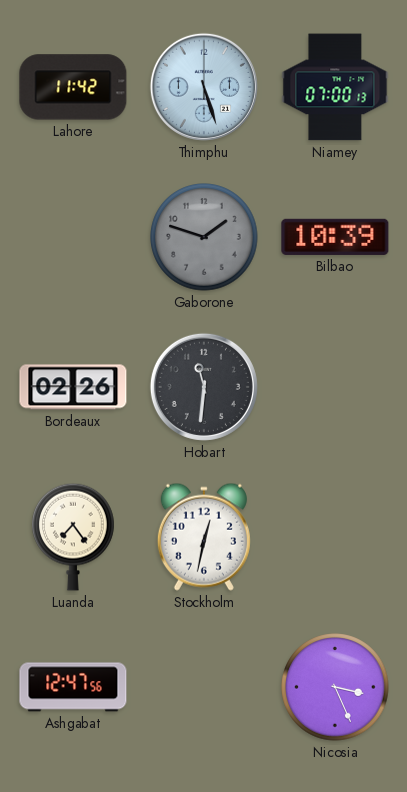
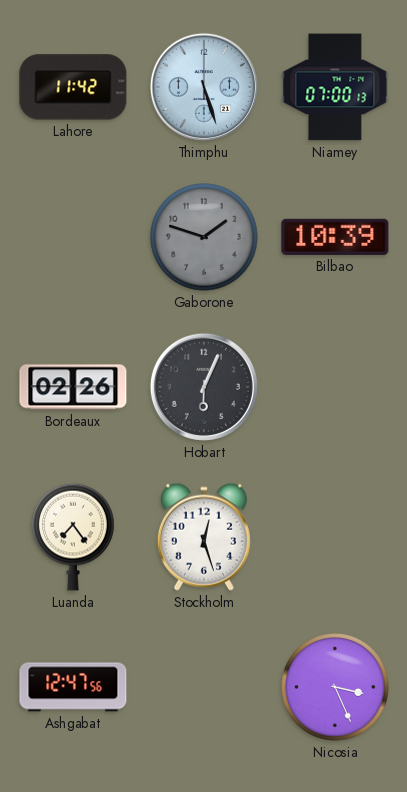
Hobart: 11:31 -> 6:04
Stockholm: 12:32 -> 12:27
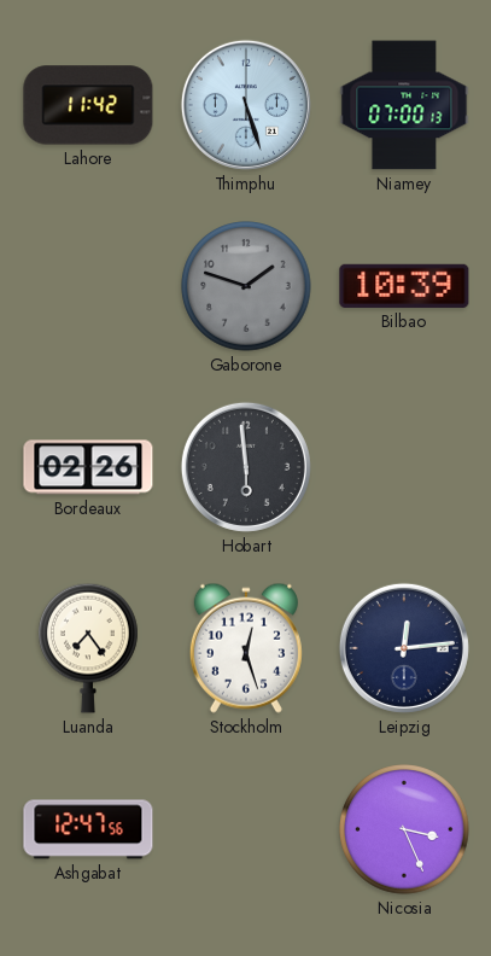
Hobart: 6:04 -> 5:59
Leipzig: none -> 12:14
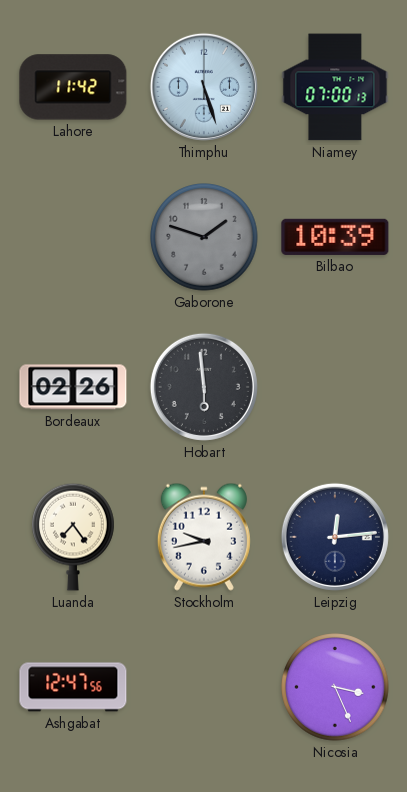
Stockholm: 12:27 -> 9:43
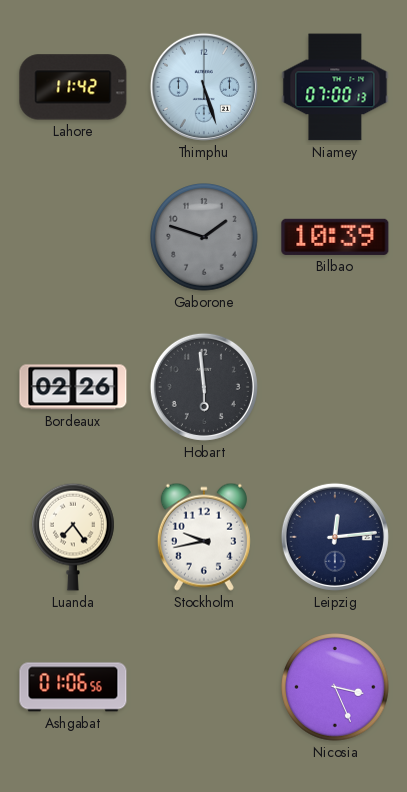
Ashgabat: 12:47 -> 01:06
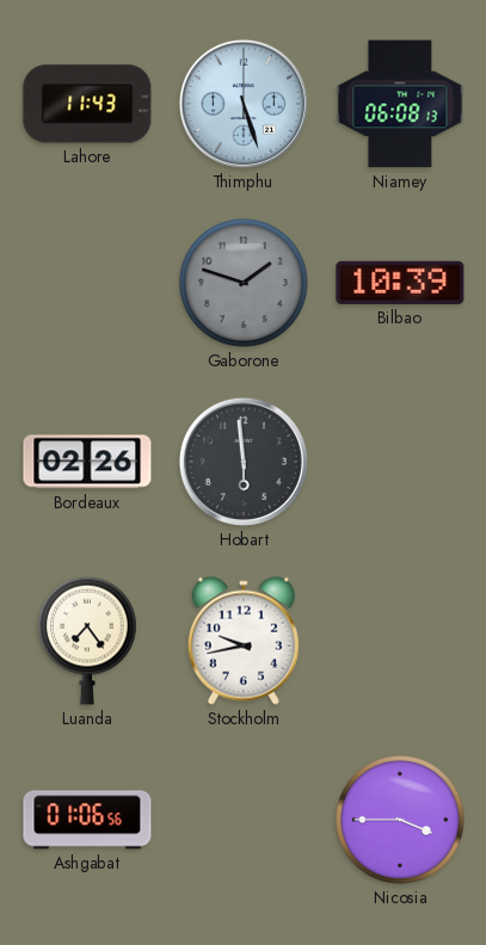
Lahore: 11:42 -> 11:43
Niamey: 07:00 -> 06:08
Leipzig: 12:14 -> none
Nicosia: 3:26 -> 3:45
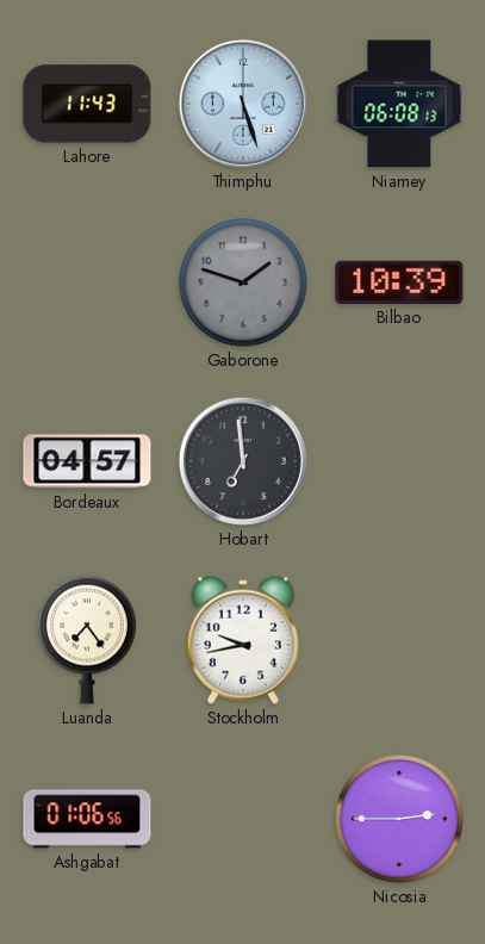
Bordeaux: 02:26 -> 04:57
Hobart: 5:59 -> 6:59
Nicosia: 3:45 -> 2:45
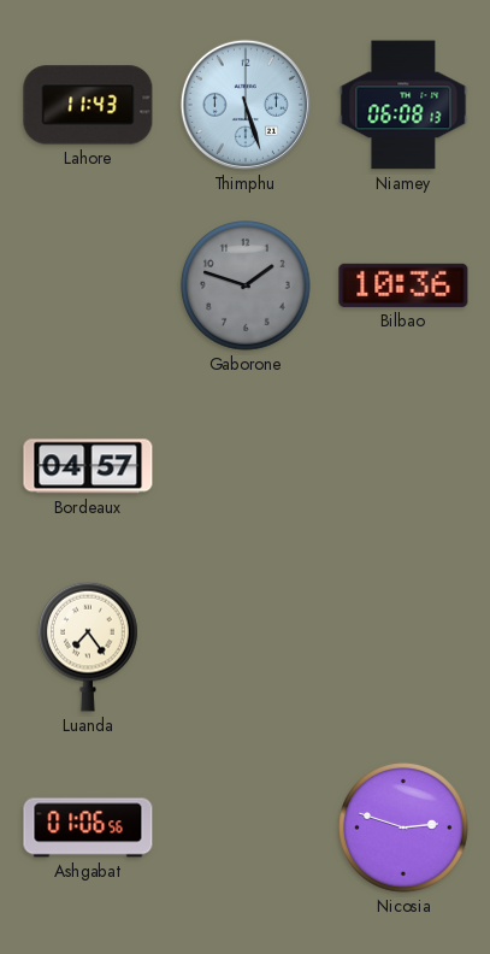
Bilbao: 10:39 -> 10:36
Hobart: 6:59 -> none
Stockholm: 9:43 -> none
Nicosia: 2:45 -> 2:48
